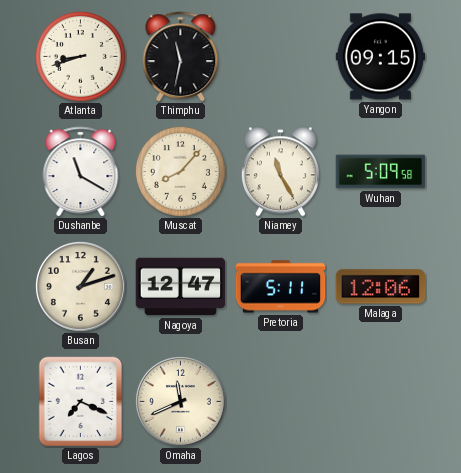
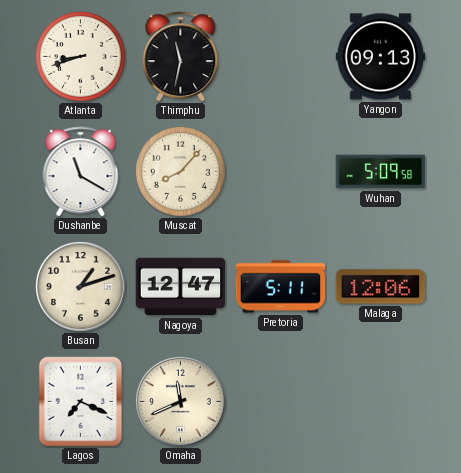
Yangon: 09:15 -> 09:13
Niamey: 11:25 -> none
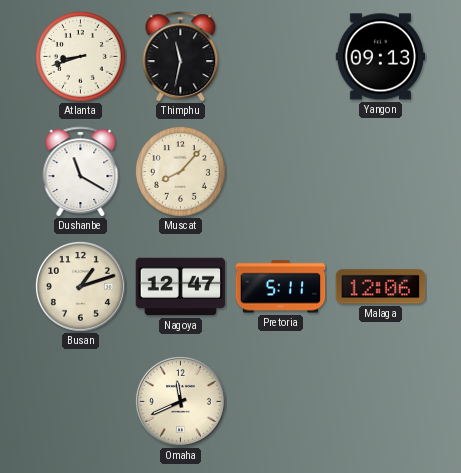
Wuhan: 5:09 -> none
Lagos: 7:19 -> none
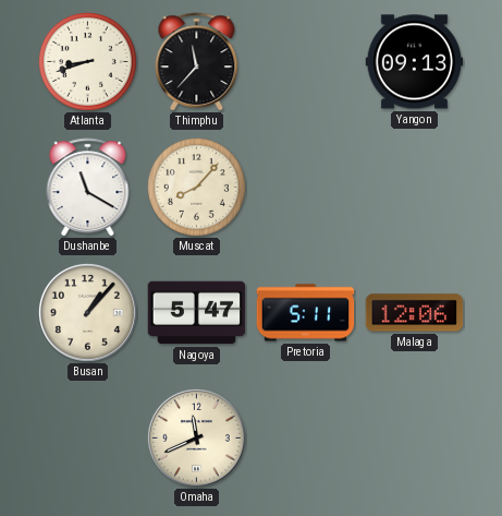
Thimphu: 11:32 -> 11:37
Busan: 1:12 -> 1:07
Nagoya: 12:47 -> 5:47
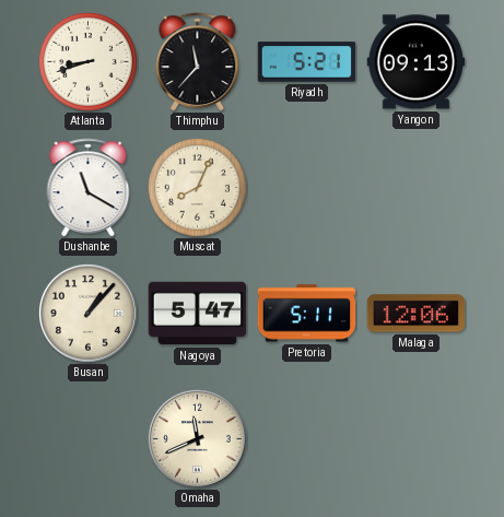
Riyadh: none -> 5:21
Muscat: 8:07 -> 8:04
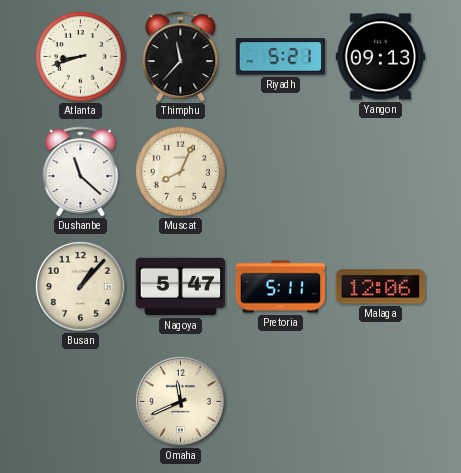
Dushanbe: 11:20 -> 11:22
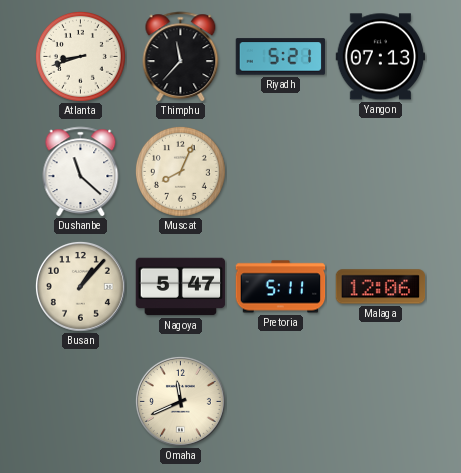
Yangon: 09:13 -> 07:13
